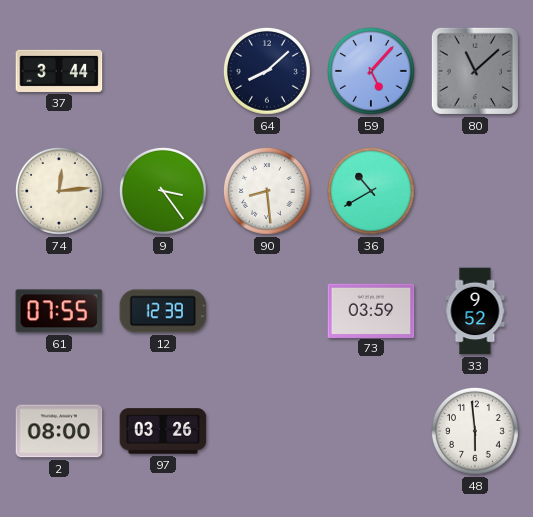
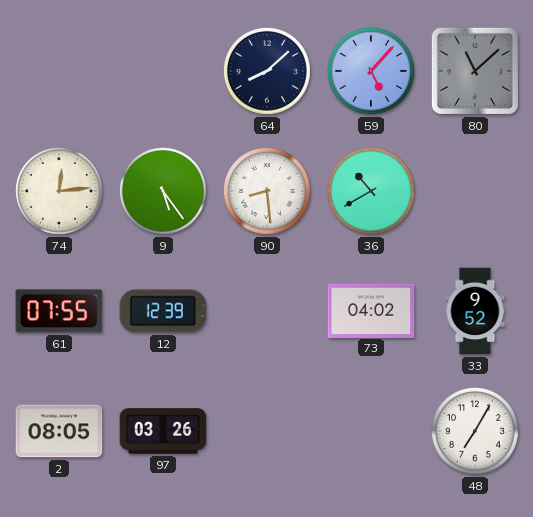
37: 3:44 -> none
9: 3:24 -> 5:24
73: 03:59 -> 04:02
2: 08:00 -> 08:05
48: 5:59 -> 7:05
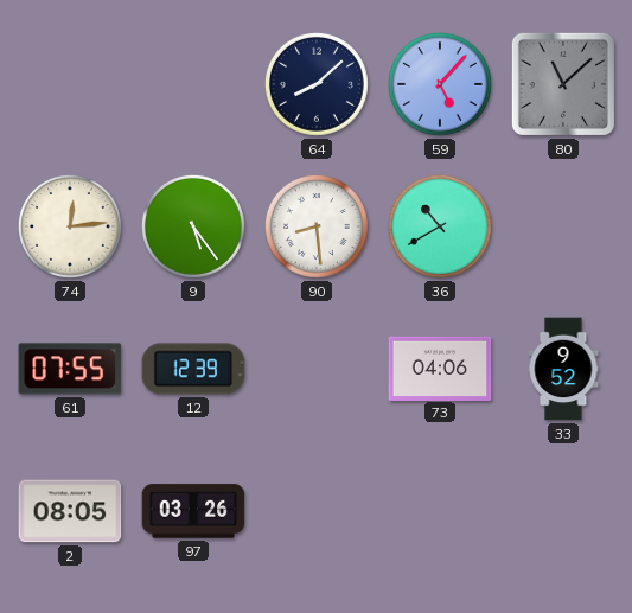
73: 04:02 -> 04:06
48: 7:05 -> none
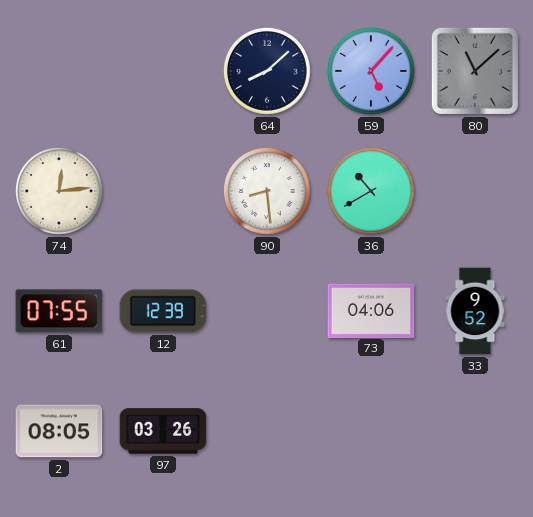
9: 5:24 -> none
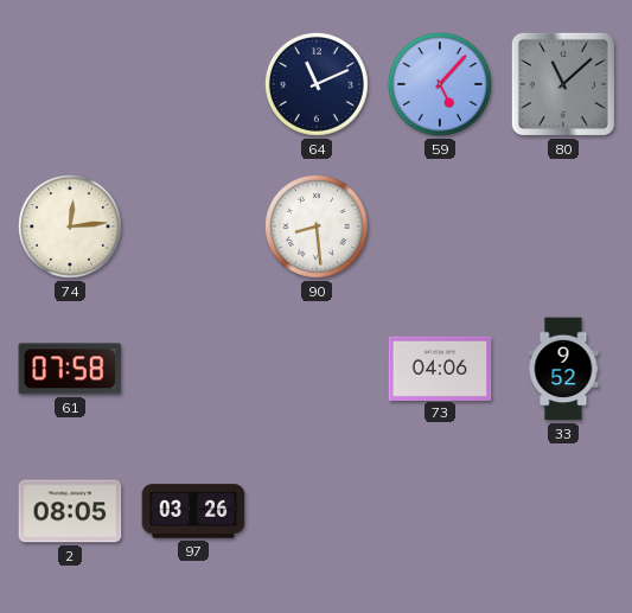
64: 8:08 -> 11:11
36: 10:40 -> none
61: 07:55 -> 07:58
12: 12:39 -> none
